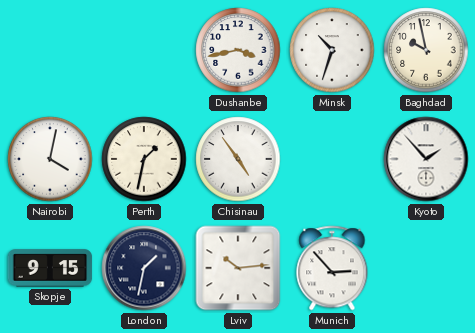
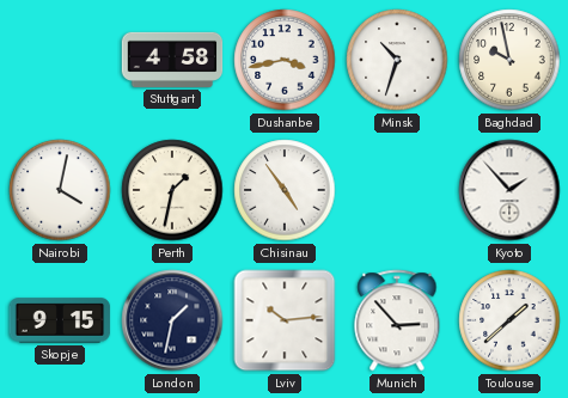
Stuttgart: none -> 4:58
Toulouse: none -> 1:38
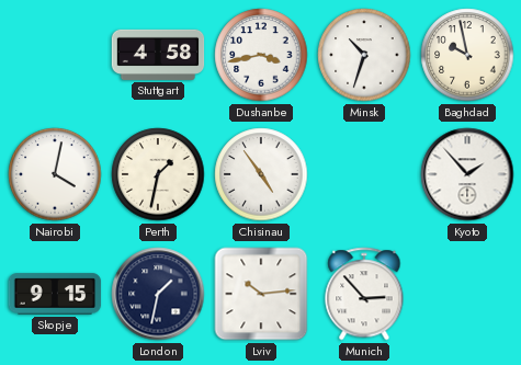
Toulouse: 1:38 -> none
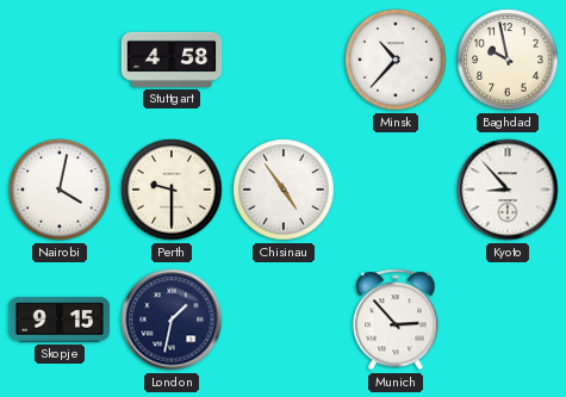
Dushanbe: 3:43 -> none
Minsk: 10:33 -> 10:37
Perth: 1:32 -> 9:30
Kyoto: 1:53 -> 8:53
Lviv: 10:14 -> none
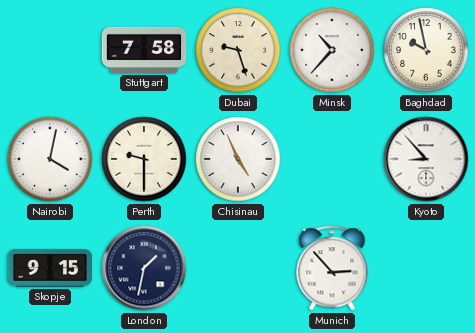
Stuttgart: 4:58 -> 7:58
Dubai: none -> 9:27
Chisinau: 4:54 -> 4:56
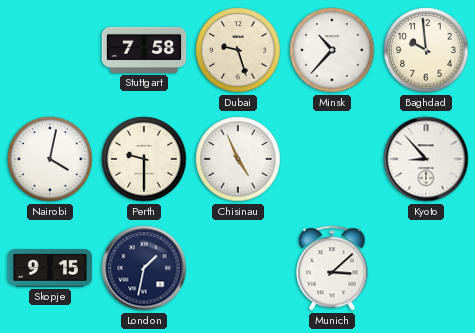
Baghdad: 9:58 -> 9:59
Munich: 2:53 -> 3:08
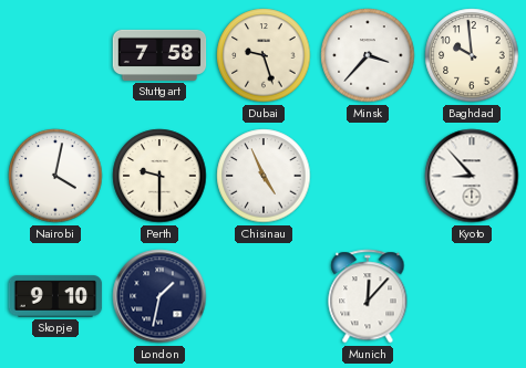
Minsk: 10:37 -> 3:37
Skopje: 9:15 -> 9:10
Munich: 3:08 -> 12:07
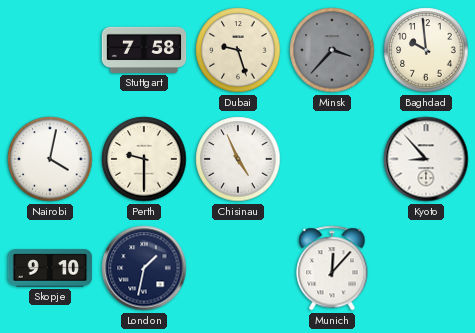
Minsk dial: white -> grey
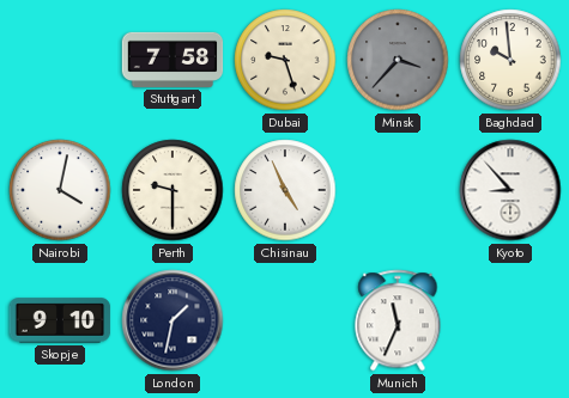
Munich: 12:07 -> 11:34
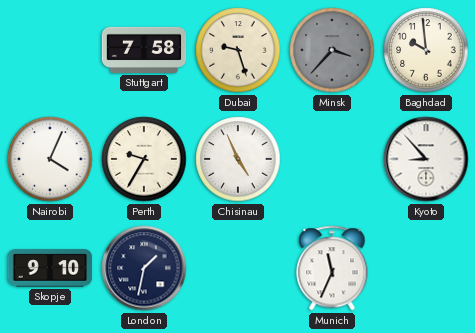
Nairobi: 4:02 -> 4:04
Perth: 9:30 -> 9:35
